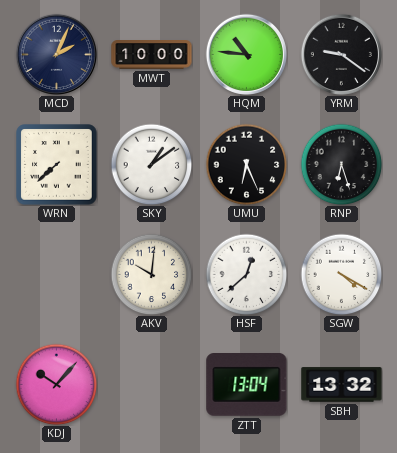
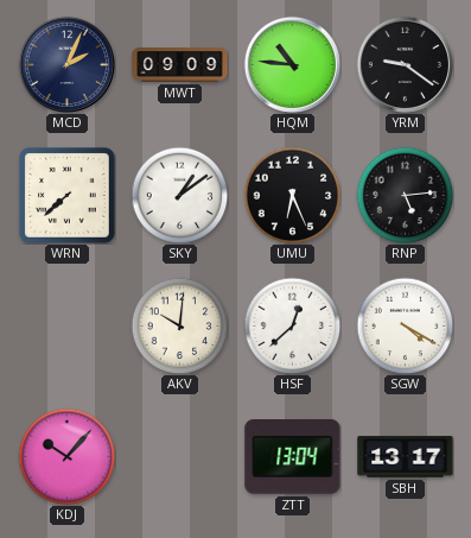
MWT: 10:00 -> 09:09
RNP: 6:27 -> 5:14
SBH: 13:32 -> 13:17
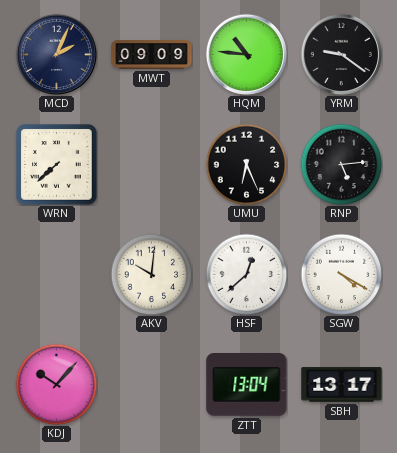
SKY: 1:09 -> none
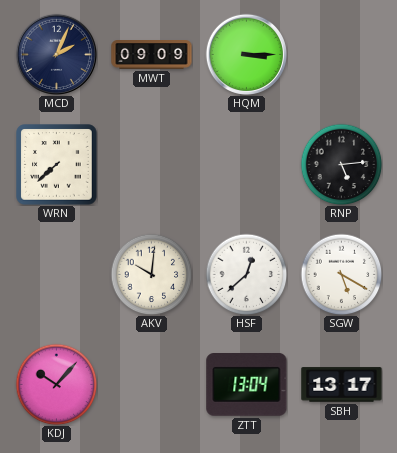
HQM: 10:46 -> 3:15
YRM: 9:21 -> none
UMU: 6:26 -> none
SGW: 4:20 -> 5:20
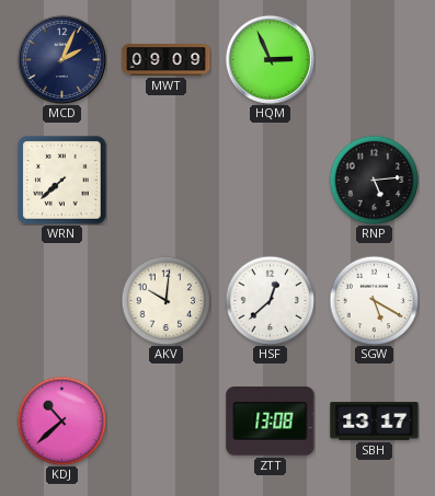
HQM: 3:15 -> 2:56
KDJ: 10:07 -> 10:38
ZTT: 13:04 -> 13:08
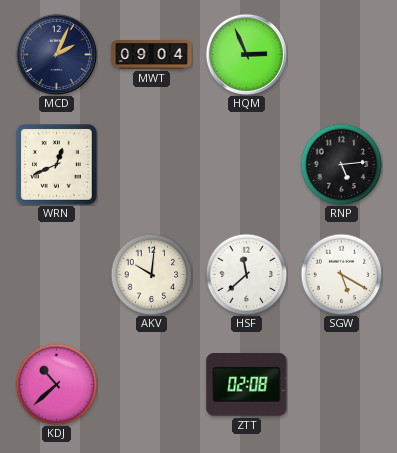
MWT: 09:09 -> 09:04
WRN: 7:38 -> 12:41
HSF: 12:38 -> 11:38
ZTT: 13:08 -> 02:08
SBH: 13:17 -> none
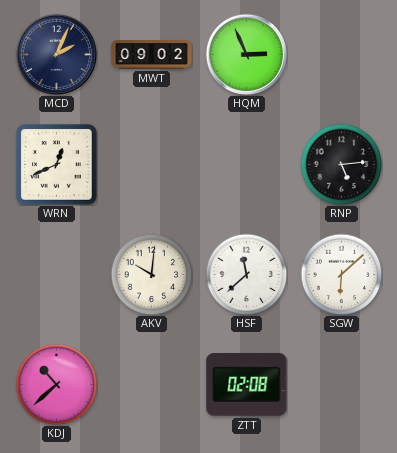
MWT: 09:04 -> 09:02
SGW: 5:20 -> 6:08
